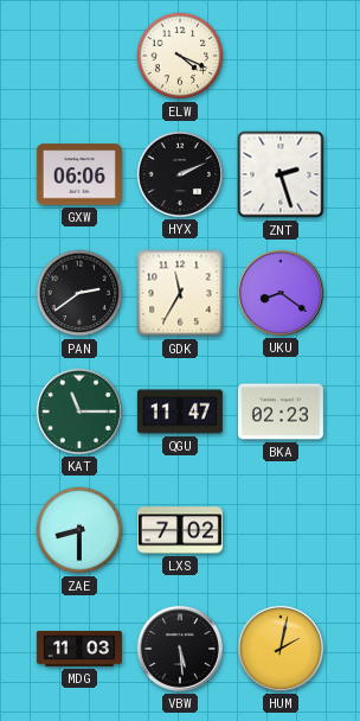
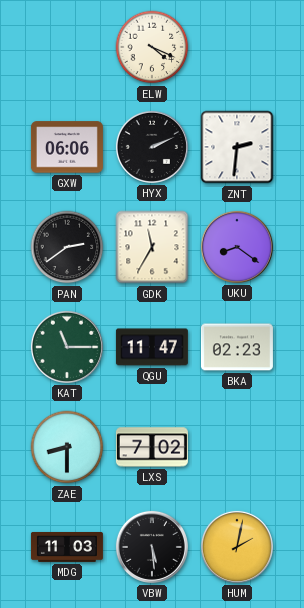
ZNT: 2:27 -> 2:31
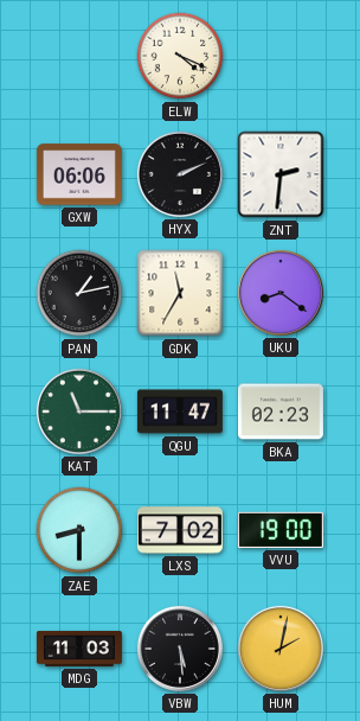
PAN: 2:39 -> 1:13
VVU: none -> 19:00
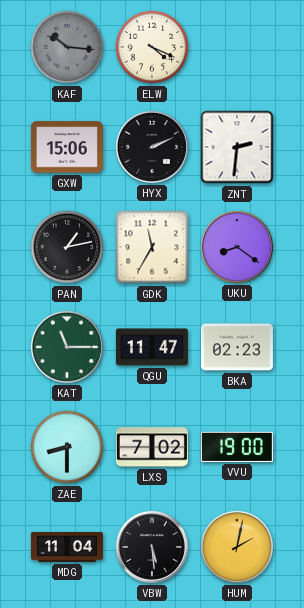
KAF: none -> 10:16
GXW: 06:06 -> 15:06
MDG: 11:03 -> 11:04
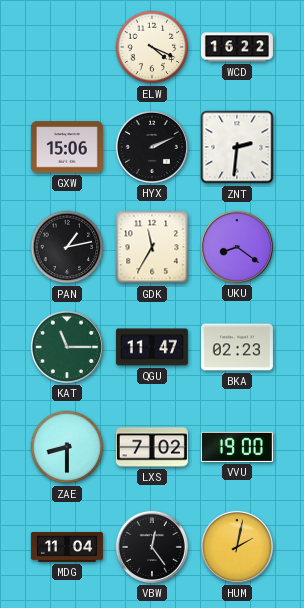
KAF: 10:16 -> none
WCD: none -> 16:22
VBW: 5:29 -> 12:24
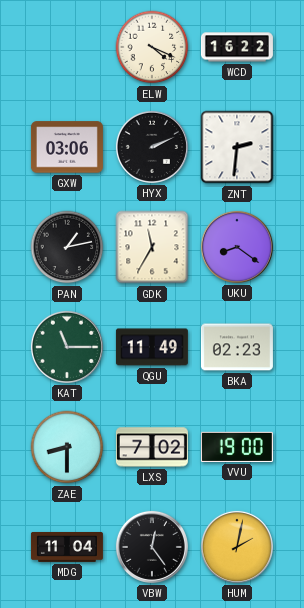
GXW: 15:06 -> 03:06
QGU: 11:47 -> 11:49
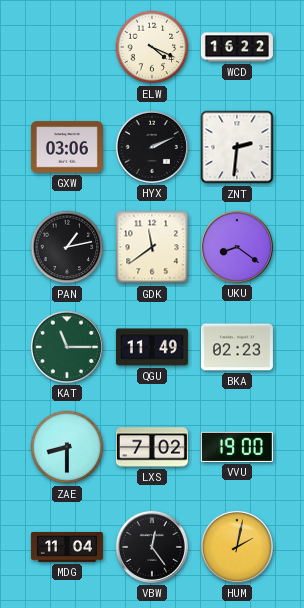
GDK: 11:35 -> 11:39
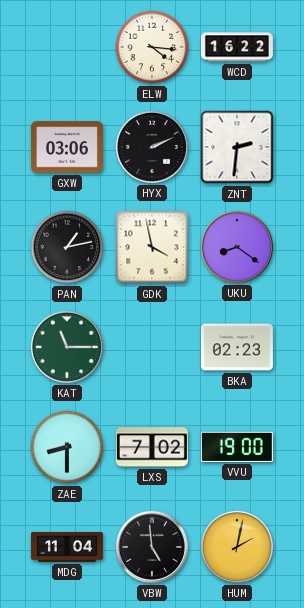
ELW: 4:19 -> 4:16
GDK: 11:39 -> 3:58
QGU: 11:49 -> none
VBW: 12:24 -> 4:59
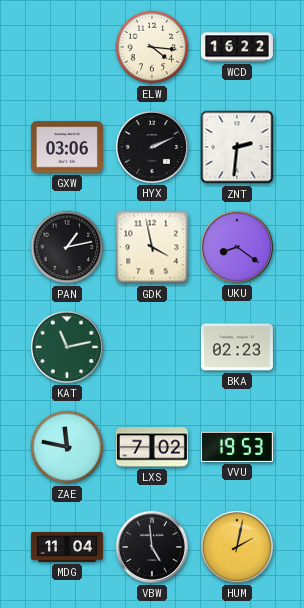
KAT: 11:15 -> 11:13
ZAE: 8:30 -> 11:47
VVU: 19:00 -> 19:53
